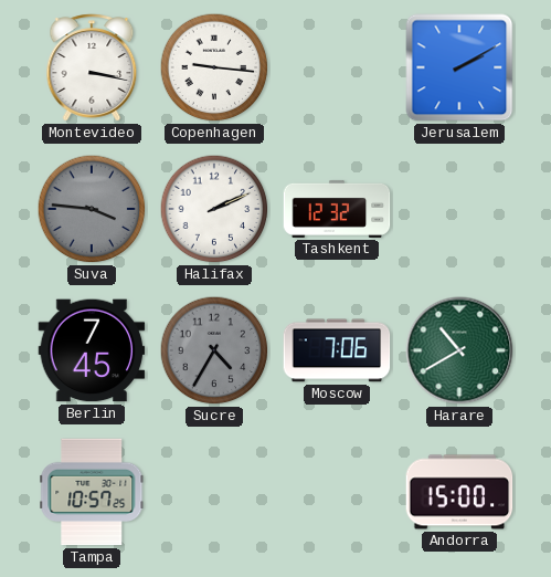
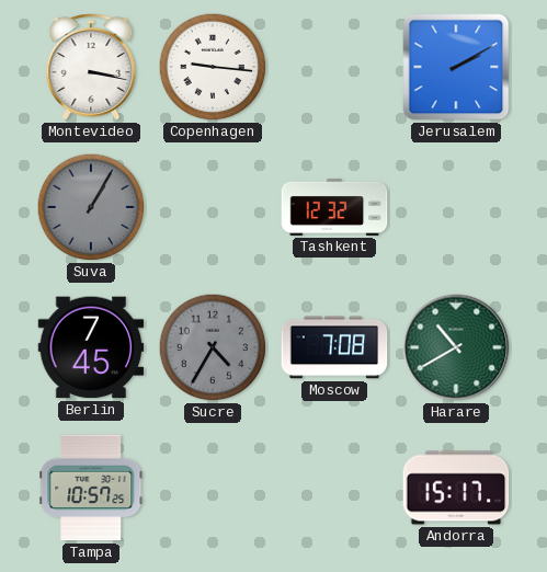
Suva: 3:46 -> 1:05
Halifax: 2:11 -> none
Moscow: 7:06 -> 7:08
Andorra: 15:00 -> 15:17
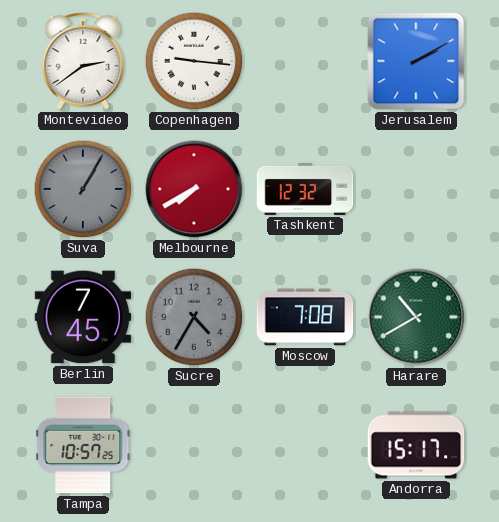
Montevideo: 3:17 -> 2:39
Melbourne: none -> 7:40
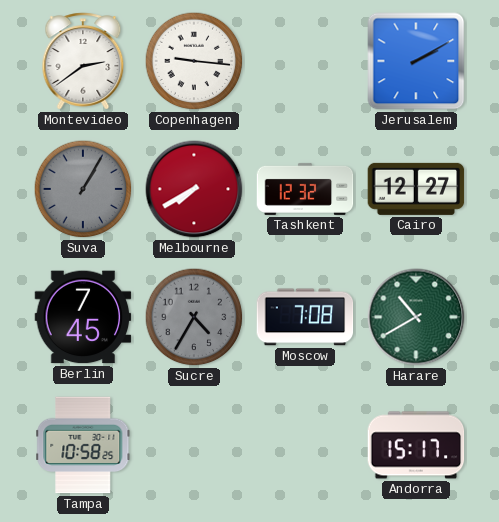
Cairo: none -> 12:27
Tampa: 10:57 -> 10:58
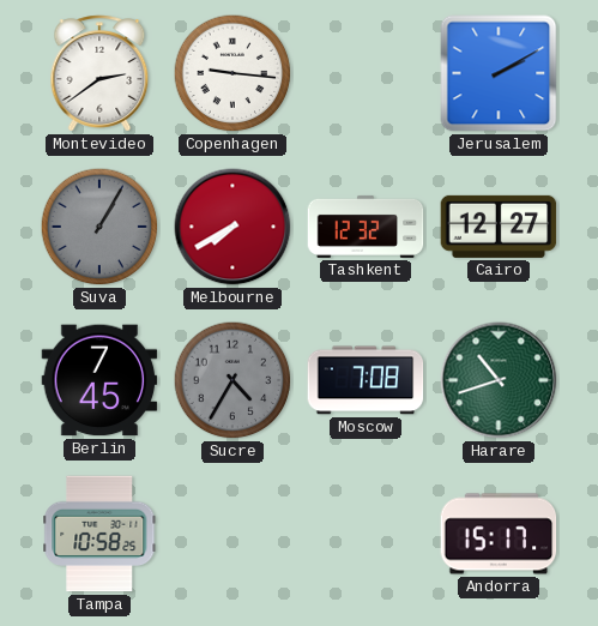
Harare: 10:40 -> 10:42
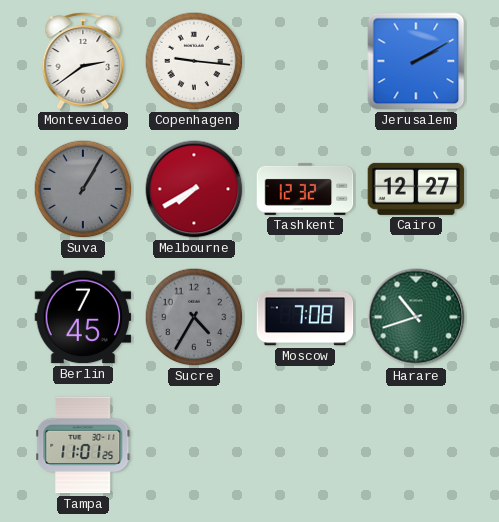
Tampa: 10:58 -> 11:01
Andorra: 15:17 -> none
